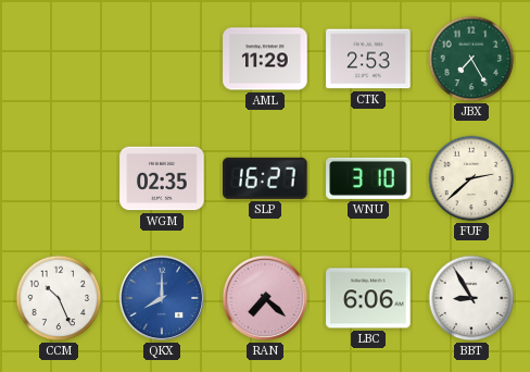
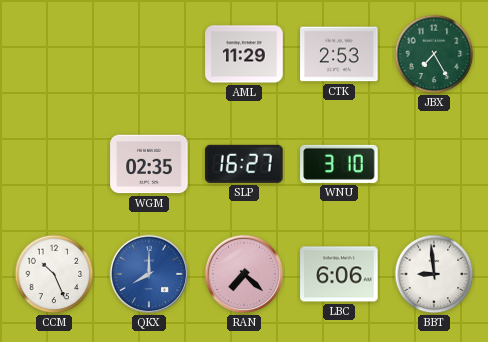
FUF: 2:38 -> none
BBT: 8:55 -> 8:59
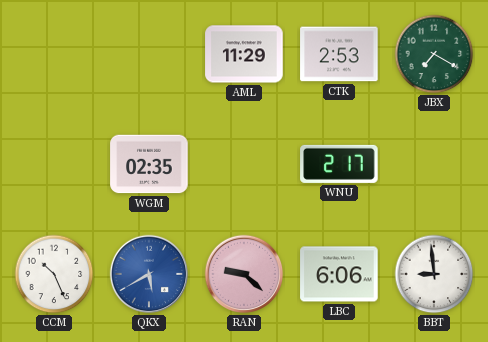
JBX: 7:25 -> 7:20
SLP: 16:27 -> none
WNU: 3:10 -> 2:17
QKX: 8:00 -> 5:40
RAN: 7:22 -> 9:22
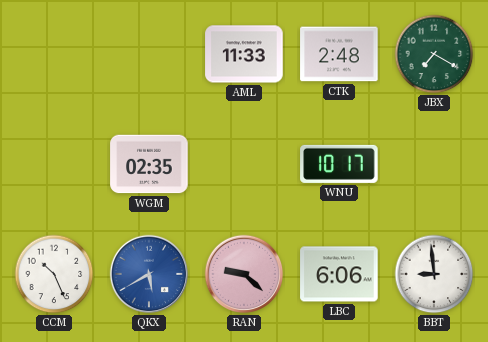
AML: 11:29 -> 11:33
CTK: 2:53 -> 2:48
WNU: 2:17 -> 10:17
